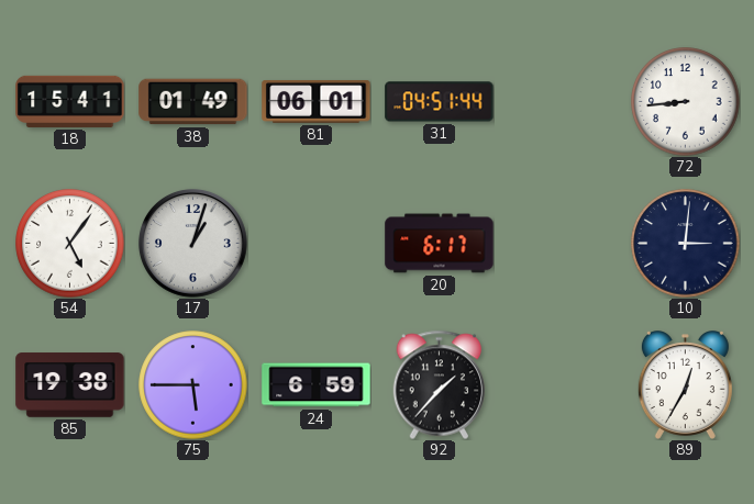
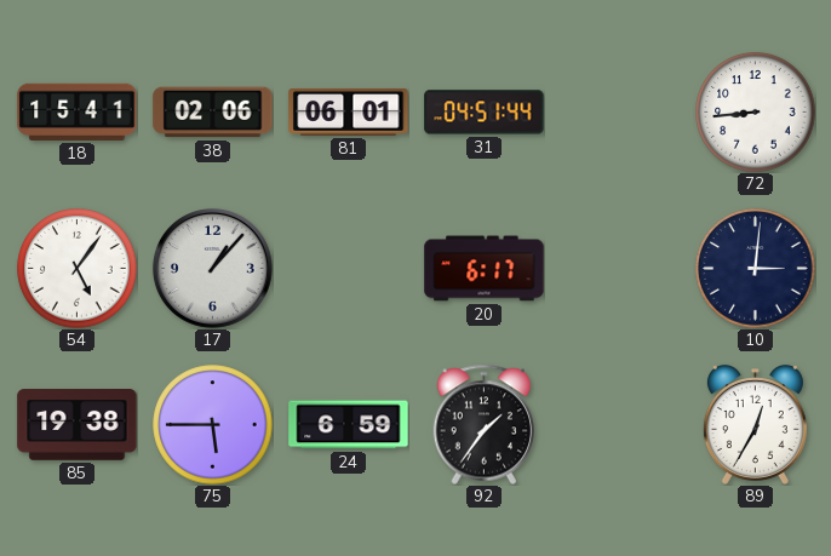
38: 01:49 -> 02:06
17: 1:03 -> 1:07
92: 1:37 -> 1:36
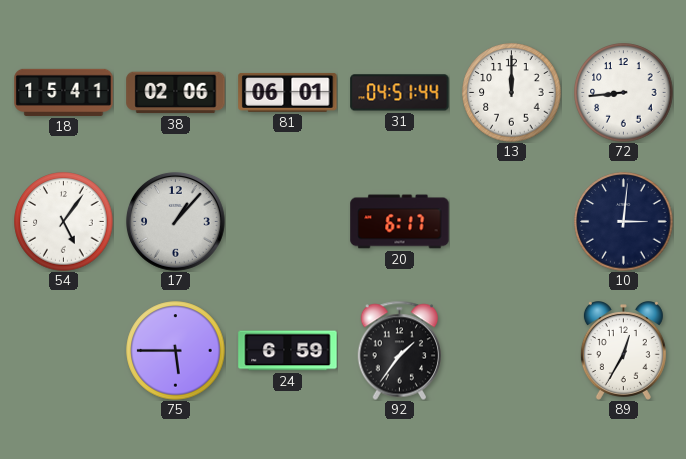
13: none -> 12:00
85: 19:38 -> none
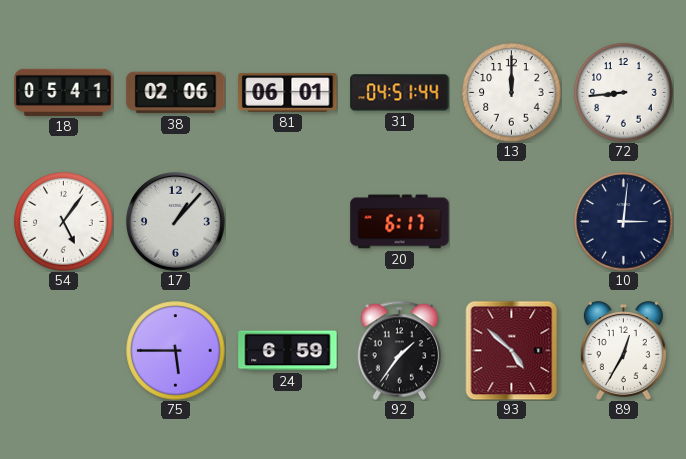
18: 15:41 -> 05:41
93: none -> 4:52
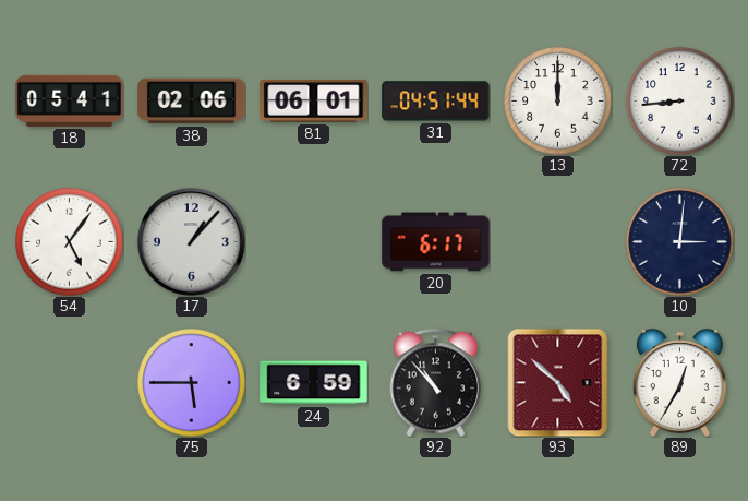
92: 1:36 -> 10:53
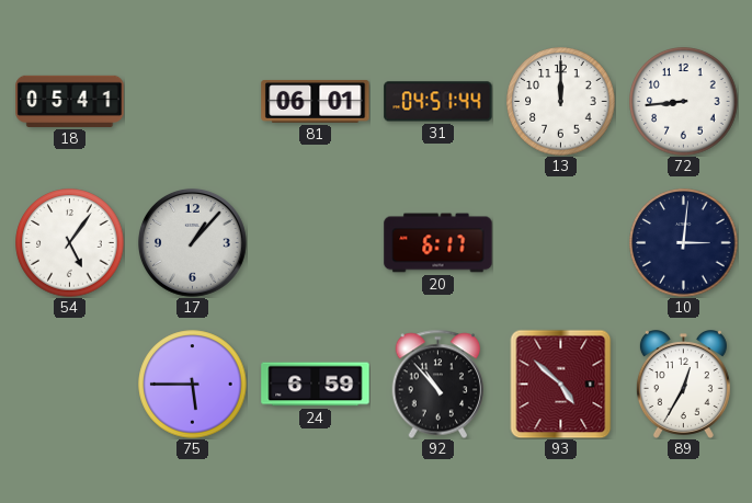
38: 02:06 -> none
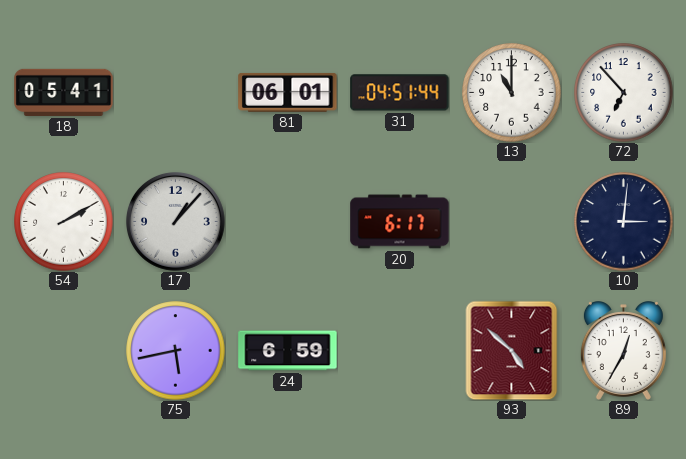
13: 12:00 -> 11:00
72: 8:44 -> 6:53
54: 5:06 -> 2:10
75: 5:45 -> 5:43
92: 10:53 -> none
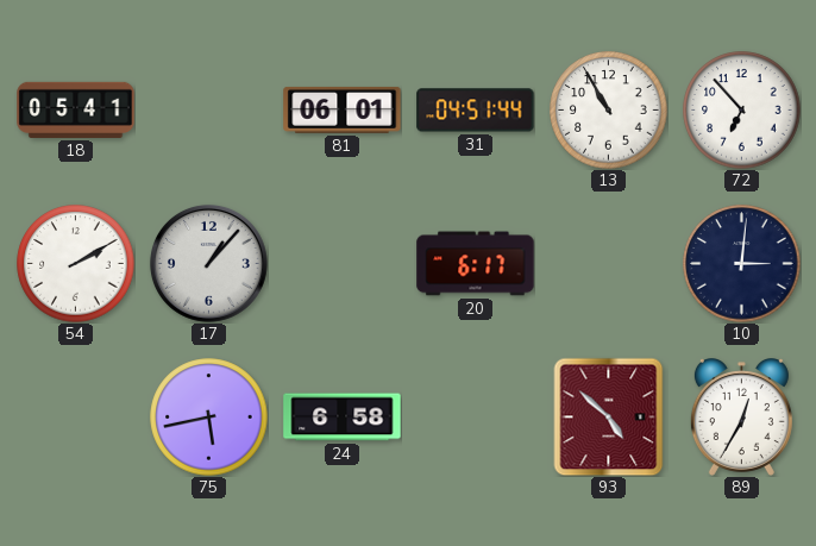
13: 11:00 -> 10:55
24: 6:59 -> 6:58
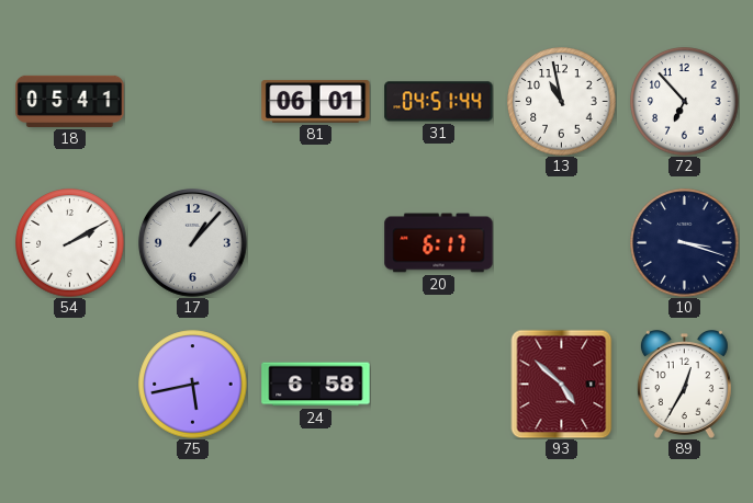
13: 10:55 -> 10:58
10: 3:01 -> 3:18
